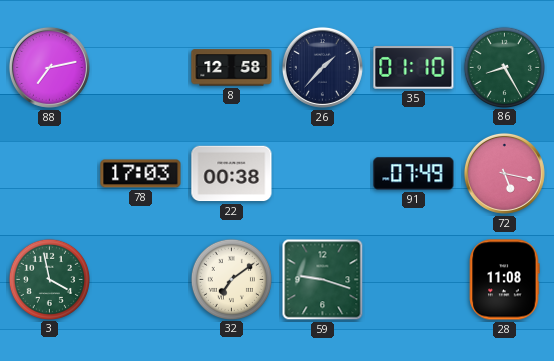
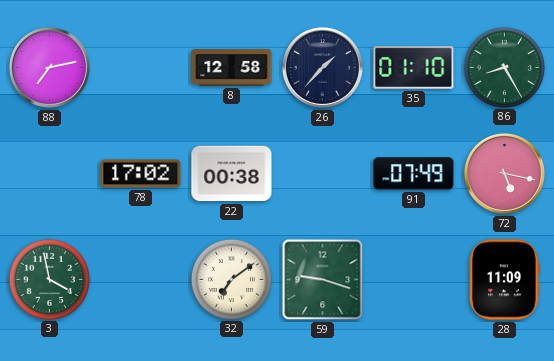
78: 17:03 -> 17:02
28: 11:08 -> 11:09
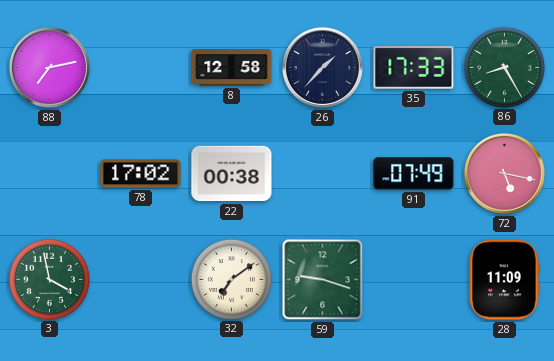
35: 01:10 -> 17:33
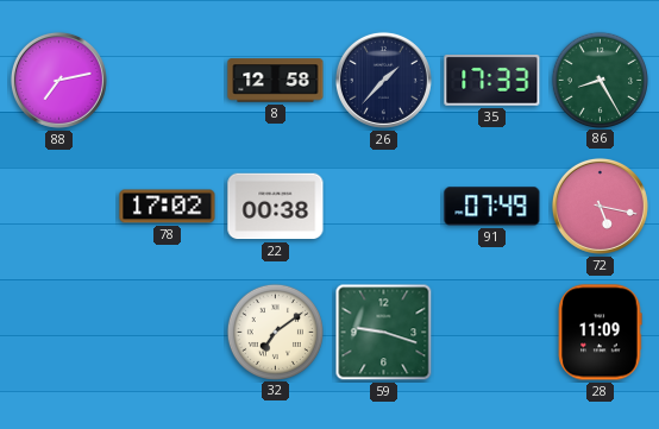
3: 3:58 -> none
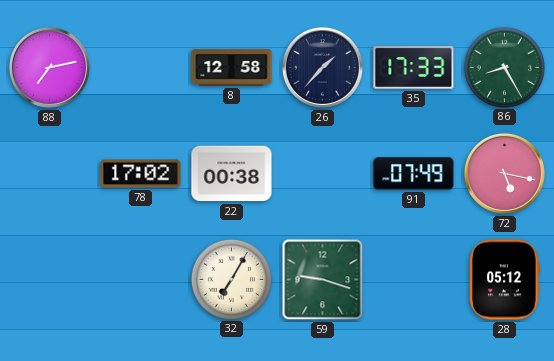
32: 7:09 -> 7:05
28: 11:09 -> 05:12
